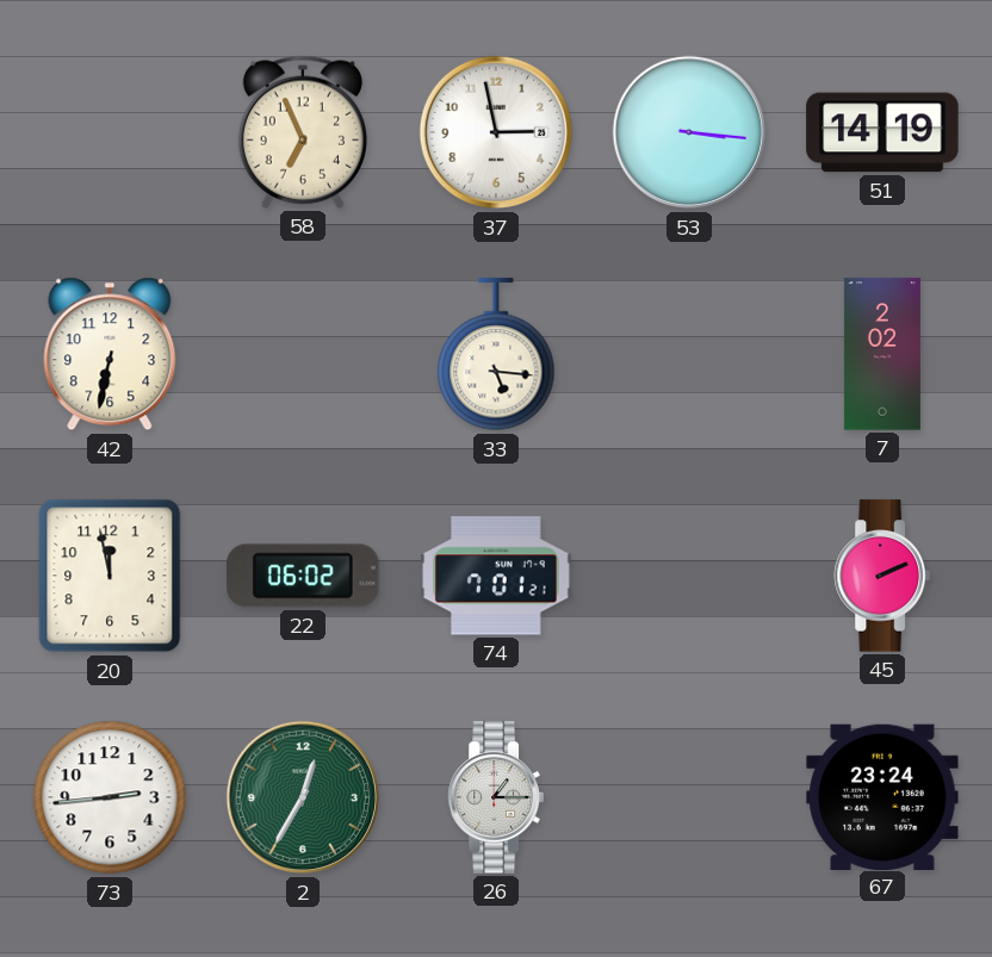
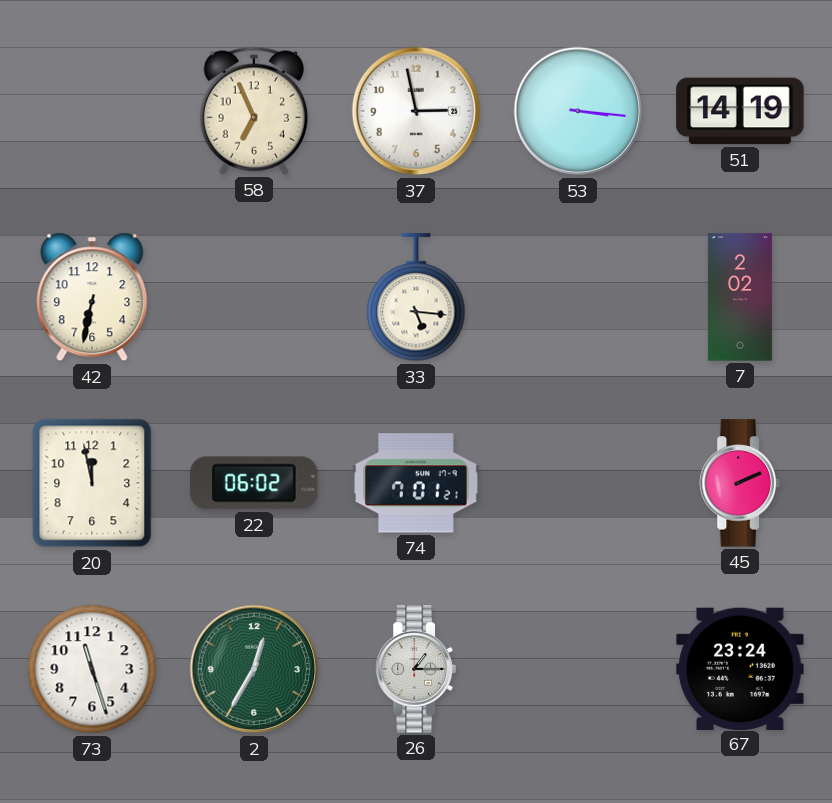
73: 2:44 -> 11:27
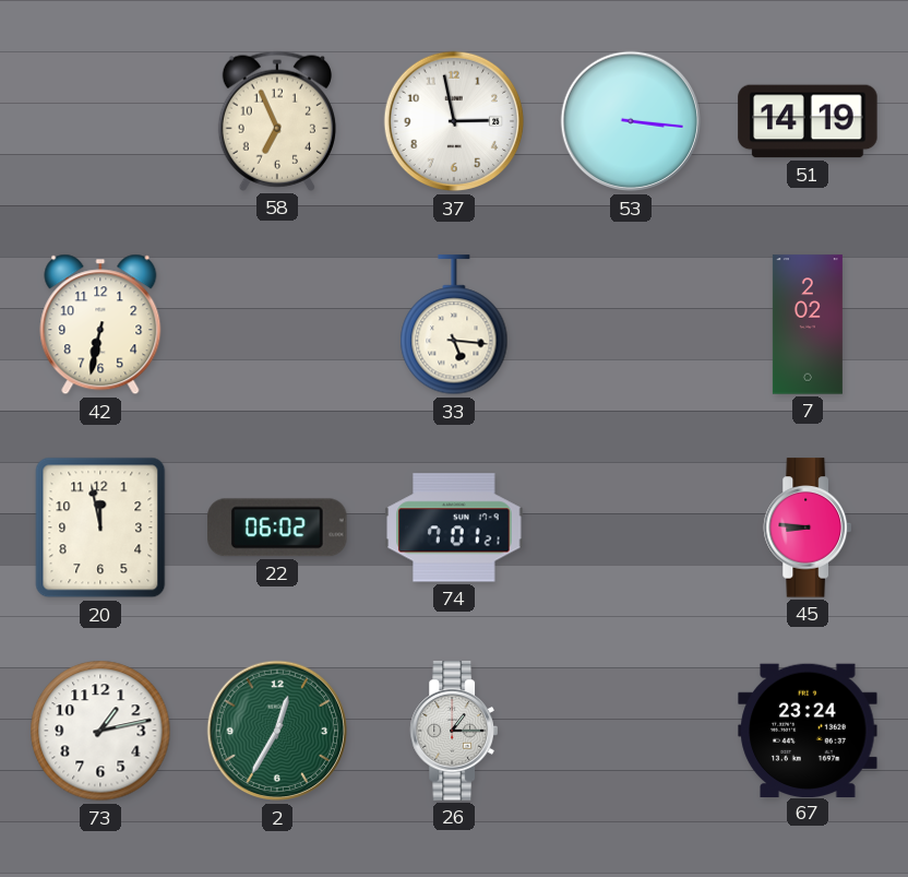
45: 2:11 -> 8:46
73: 11:27 -> 1:13
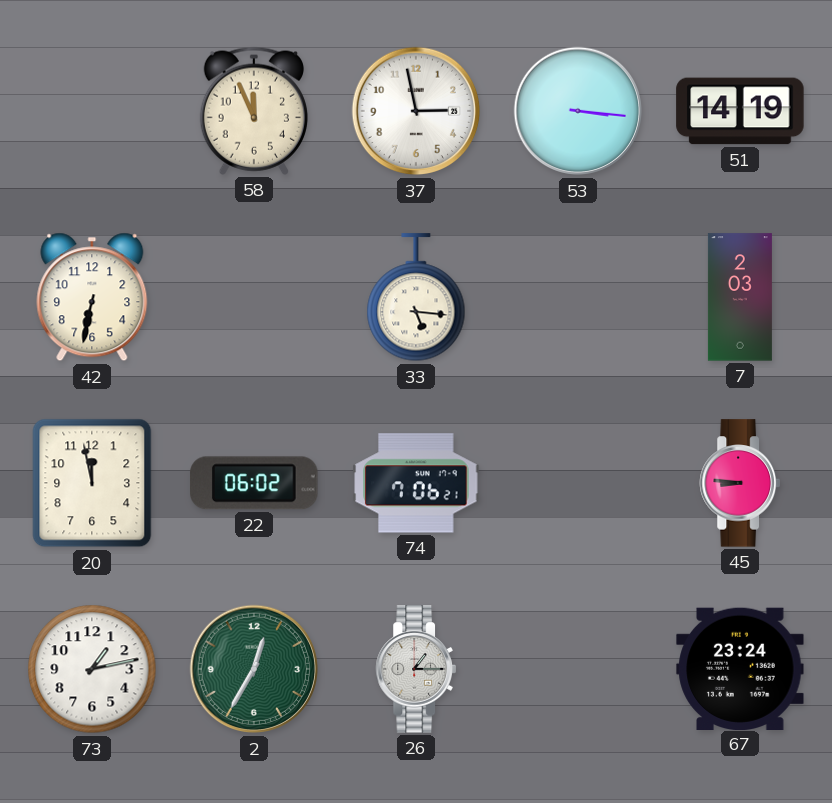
58: 6:56 -> 11:56
7: 2:02 -> 2:03
74: 7:01 -> 7:06
